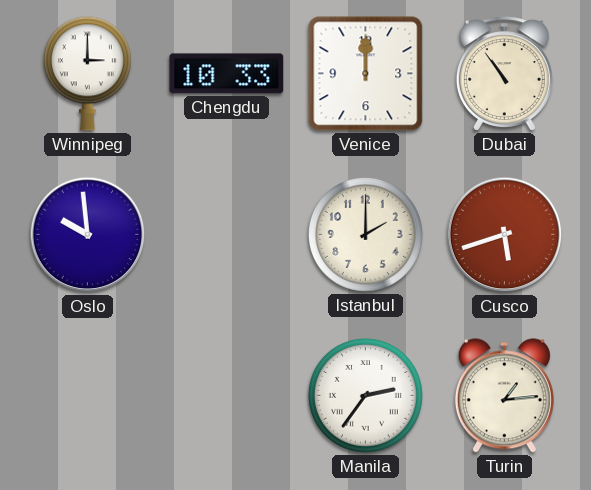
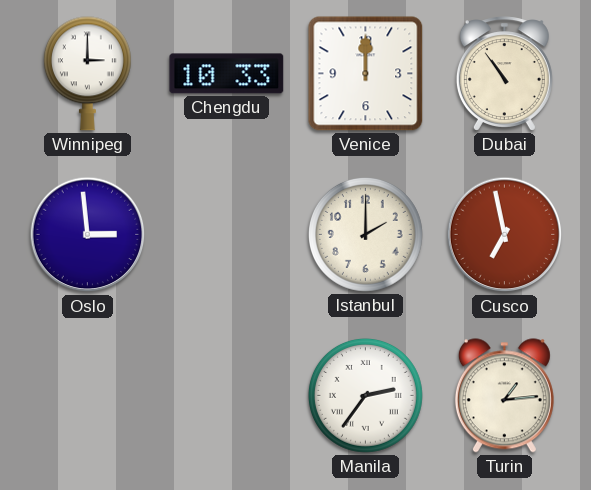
Oslo: 9:59 -> 2:59
Cusco: 5:42 -> 6:58
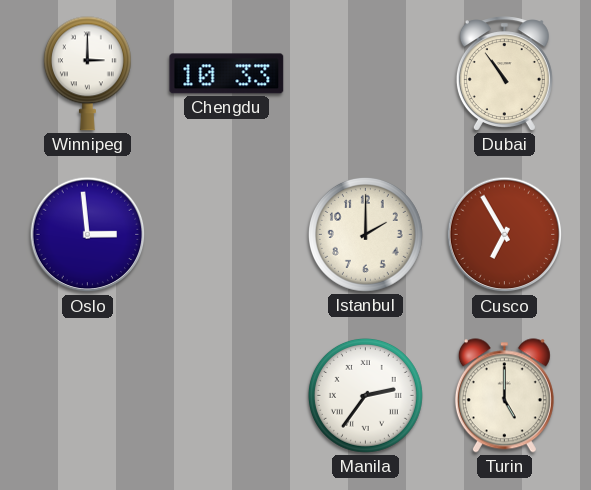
Venice: 12:00 -> none
Cusco: 6:58 -> 6:55
Turin: 1:14 -> 5:00
